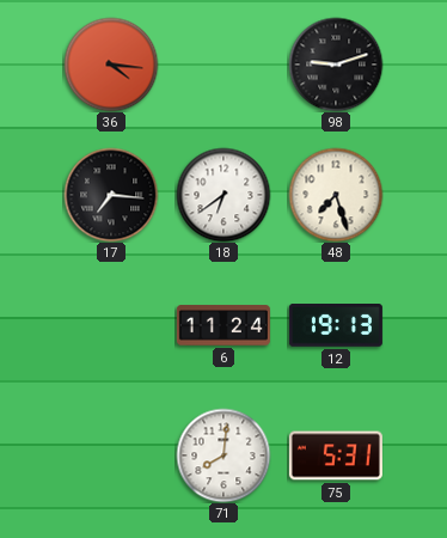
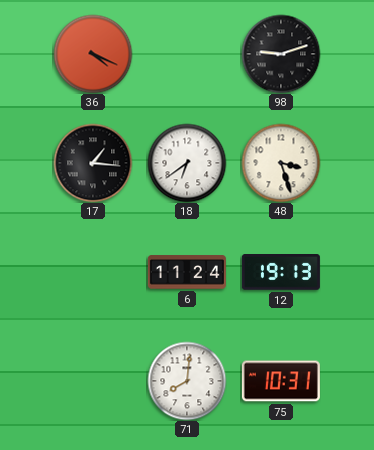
36: 4:16 -> 4:19
17: 7:16 -> 1:16
48: 7:27 -> 3:27
75: 5:31 -> 10:31
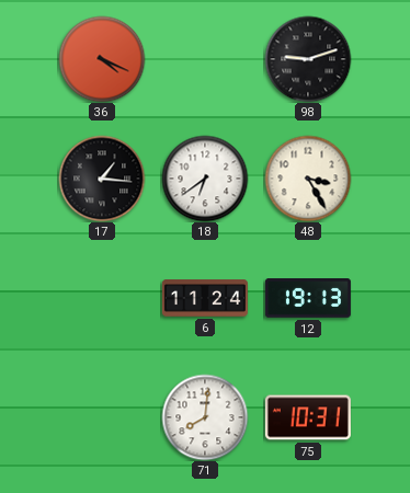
48: 3:27 -> 3:25
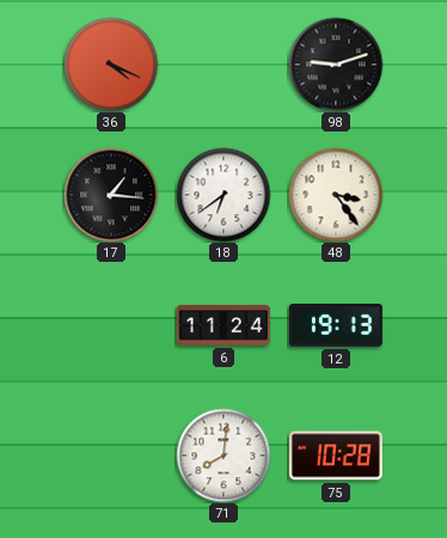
48: 3:25 -> 3:24
75: 10:31 -> 10:28
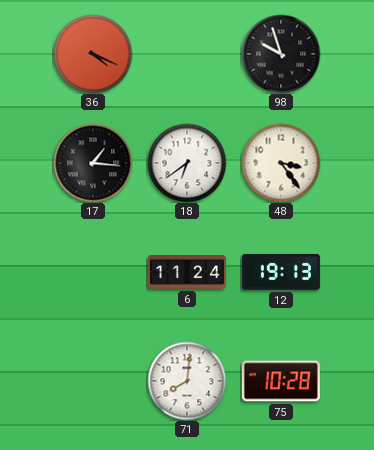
98: 9:12 -> 9:57
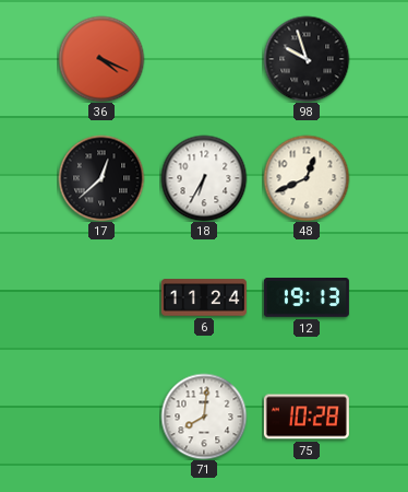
17: 1:16 -> 12:38
18: 6:39 -> 6:35
48: 3:24 -> 12:41
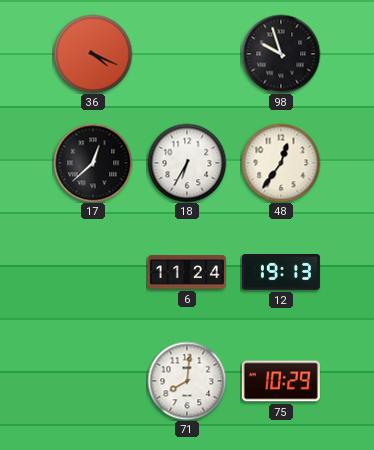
48: 12:41 -> 12:36
75: 10:28 -> 10:29
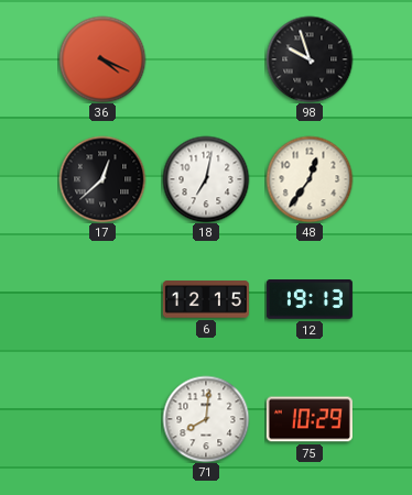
18: 6:35 -> 7:02
6: 11:24 -> 12:15
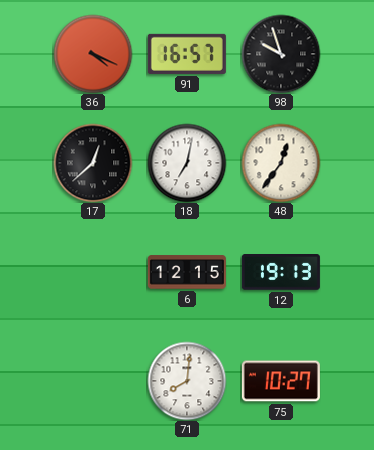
91: none -> 16:57
75: 10:29 -> 10:27
